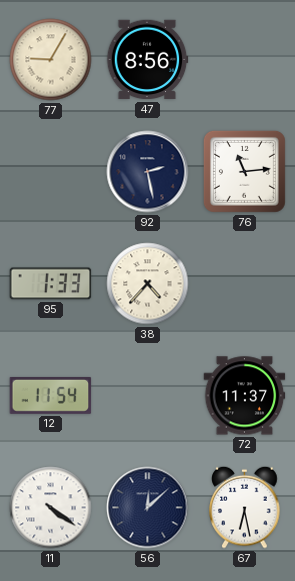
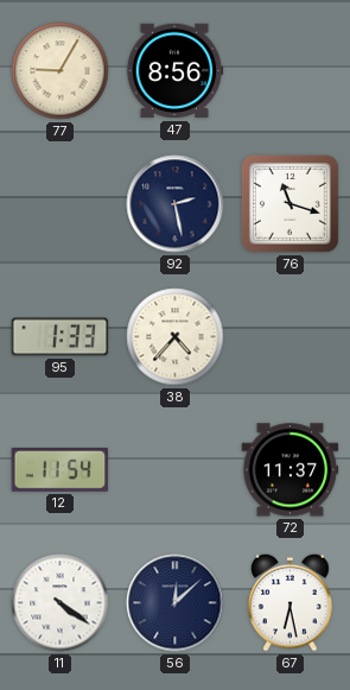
76: 11:14 -> 11:18
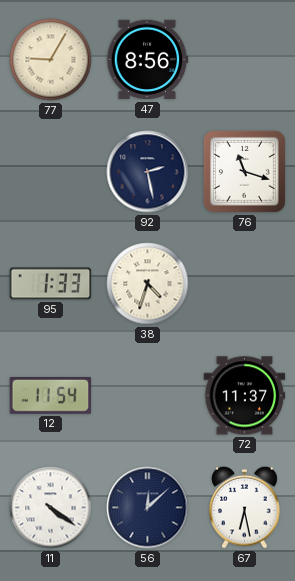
38: 4:37 -> 4:33
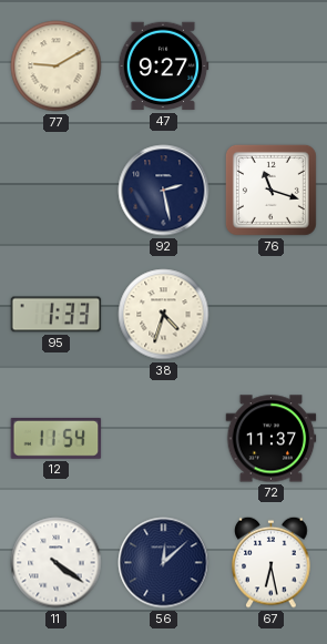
77: 9:05 -> 9:10
47: 8:56 -> 9:27
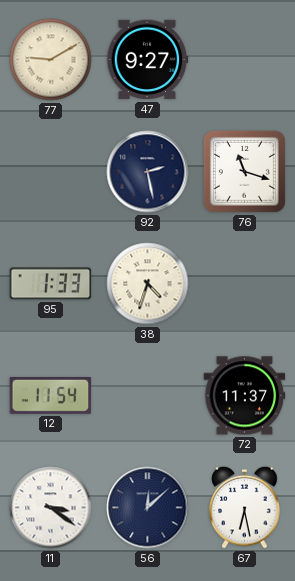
11: 4:21 -> 3:21
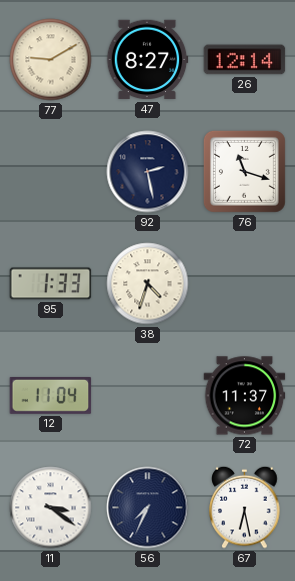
47: 9:27 -> 8:27
26: none -> 12:14
12: 11:54 -> 11:04
56: 12:08 -> 7:34
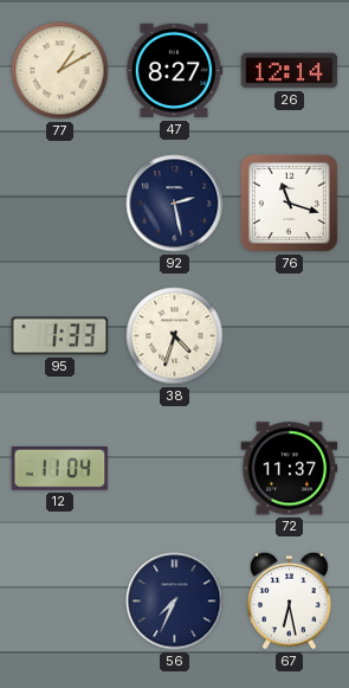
77: 9:10 -> 1:10
11: 3:21 -> none
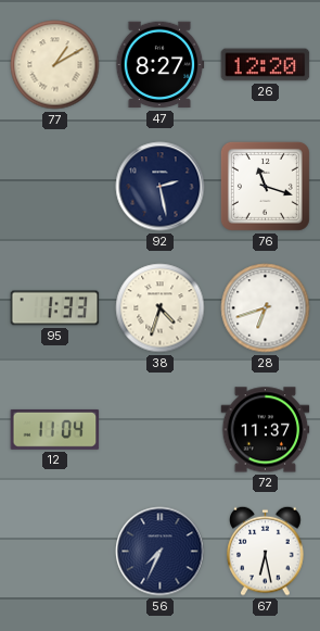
26: 12:14 -> 12:20
28: none -> 6:42
